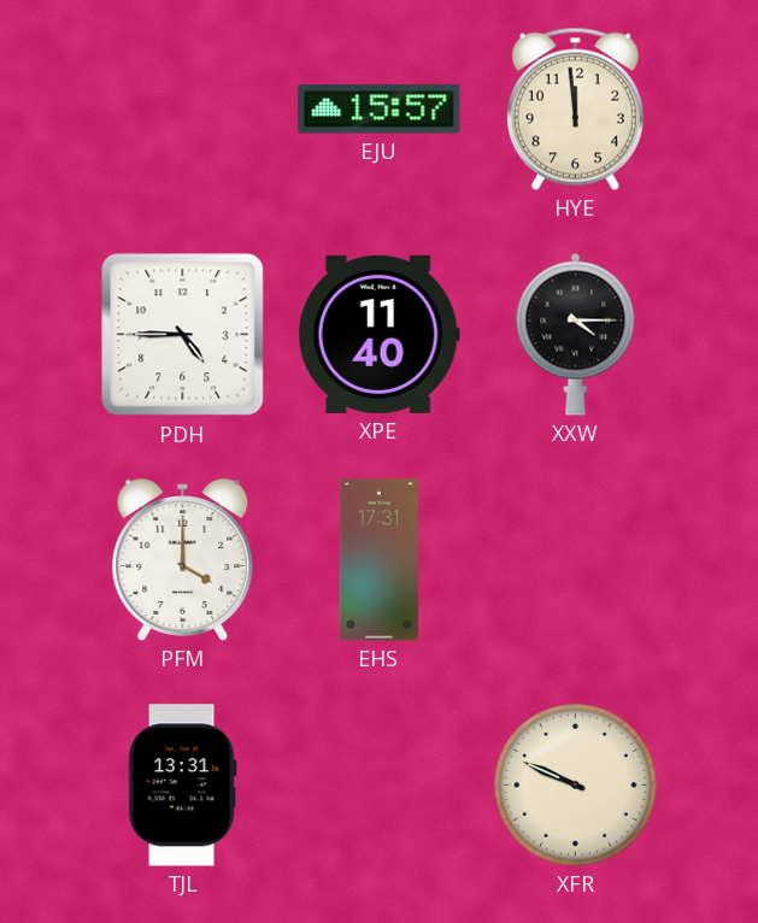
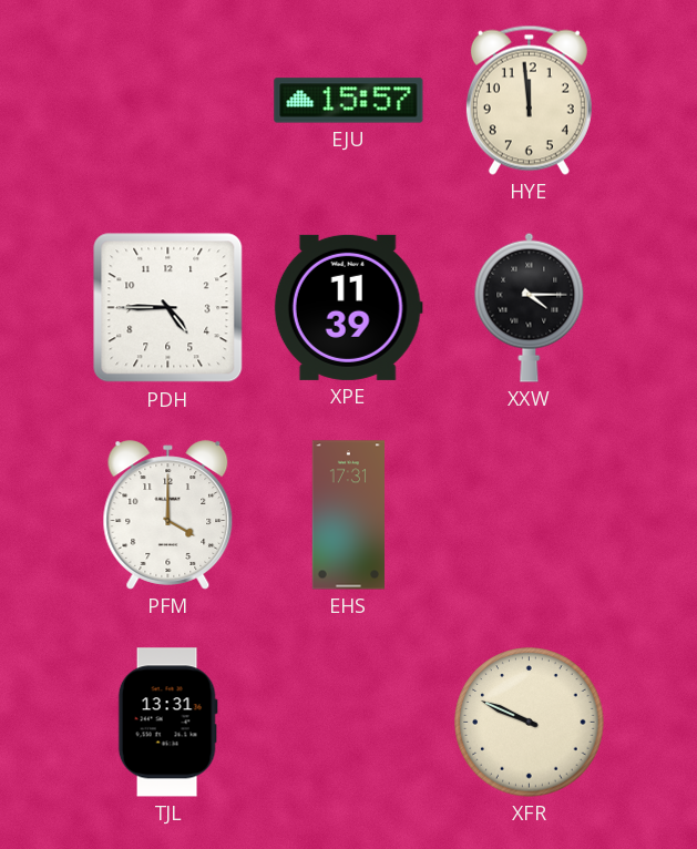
XPE: 11:40 -> 11:39
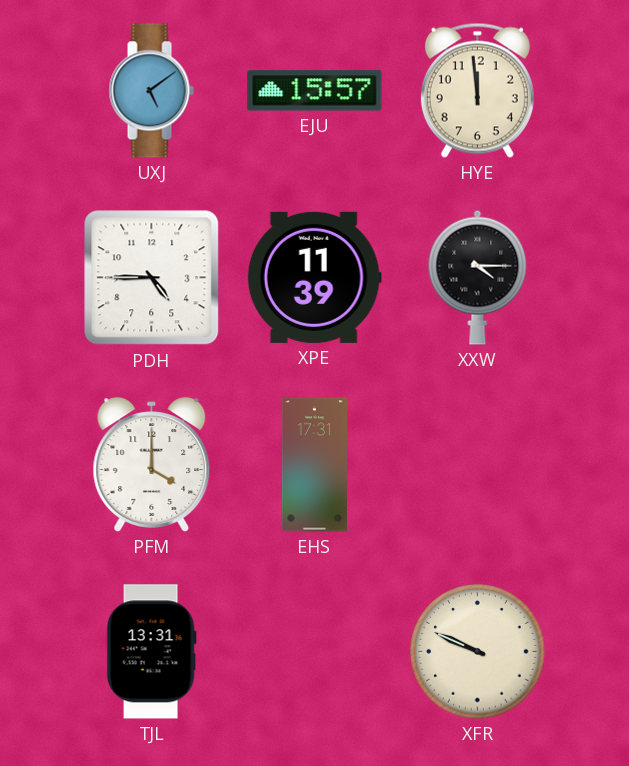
UXJ: none -> 5:09
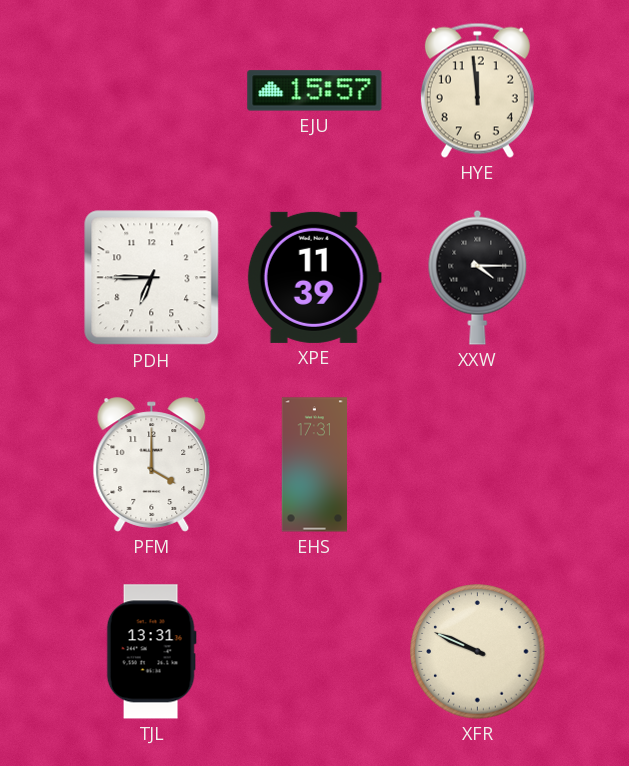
UXJ: 5:09 -> none
PDH: 4:45 -> 6:45
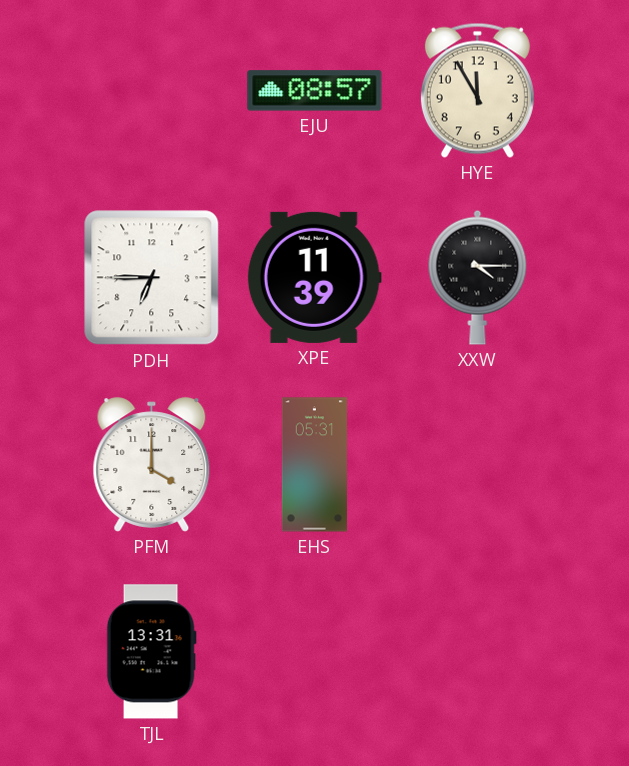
EJU: 15:57 -> 08:57
HYE: 11:59 -> 11:55
EHS: 17:31 -> 05:31
XFR: 9:49 -> none
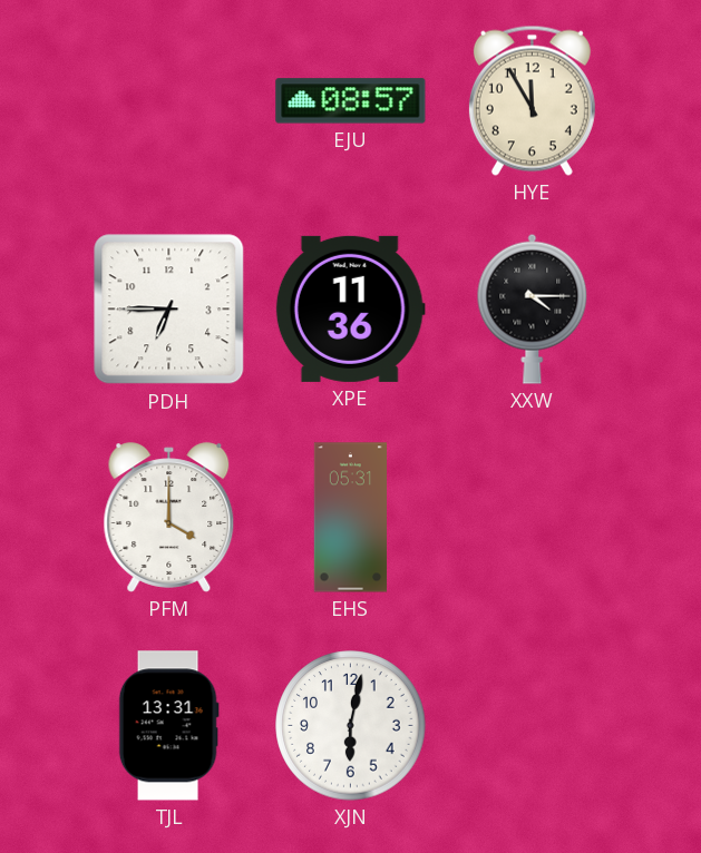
XPE: 11:39 -> 11:36
XJN: none -> 6:02
